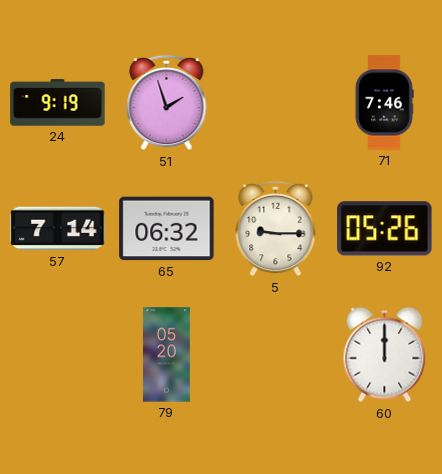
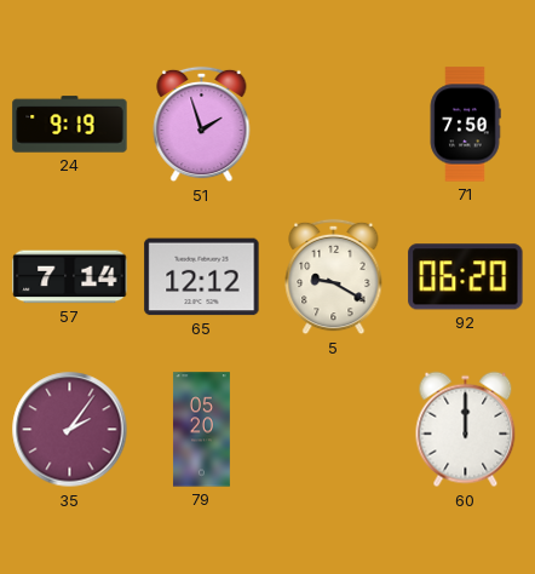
71: 7:46 -> 7:50
65: 06:32 -> 12:12
5: 9:15 -> 9:20
92: 05:26 -> 06:20
35: none -> 2:06
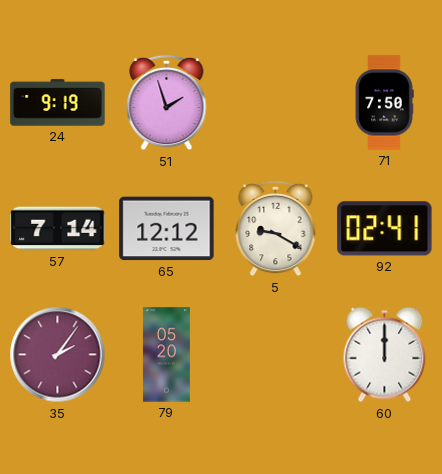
92: 06:20 -> 02:41
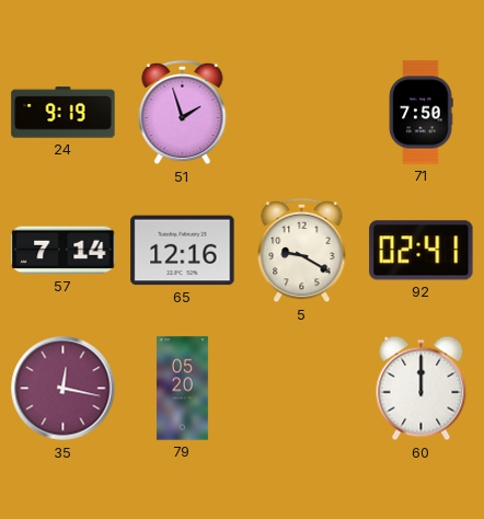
65: 12:12 -> 12:16
35: 2:06 -> 12:17
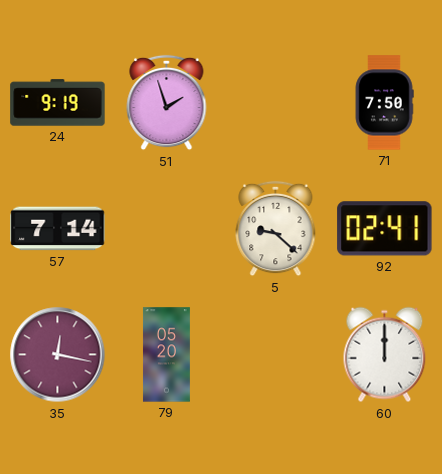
65: 12:16 -> none
5: 9:20 -> 9:22
